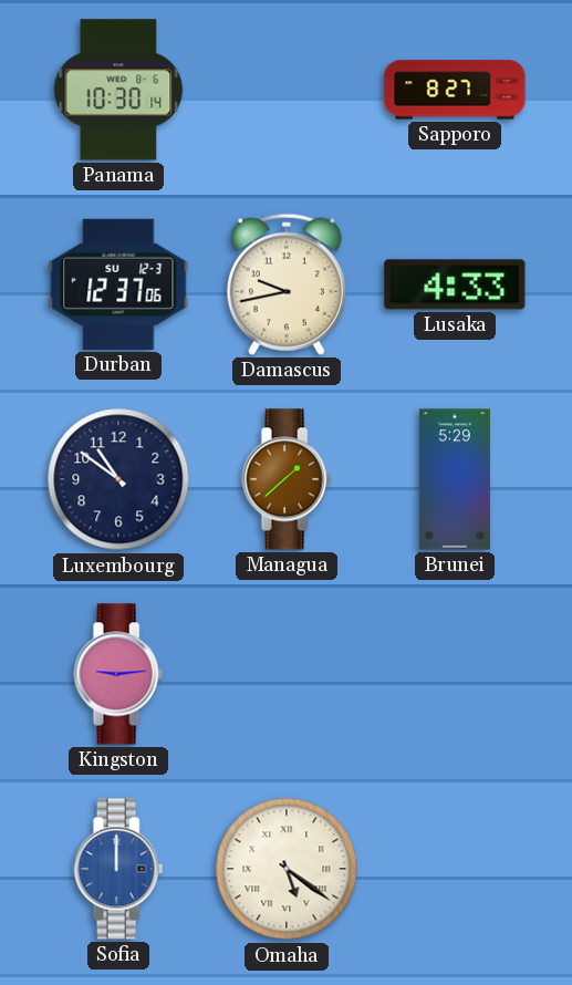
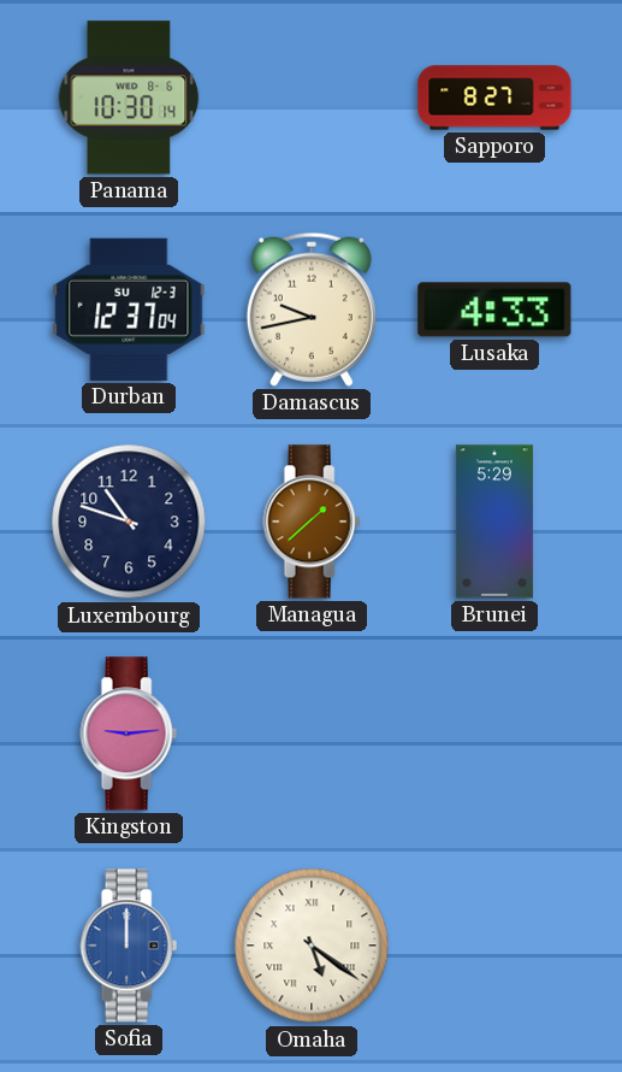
Durban: 12:37:06 -> 12:37:04
Luxembourg: 10:51 -> 10:48
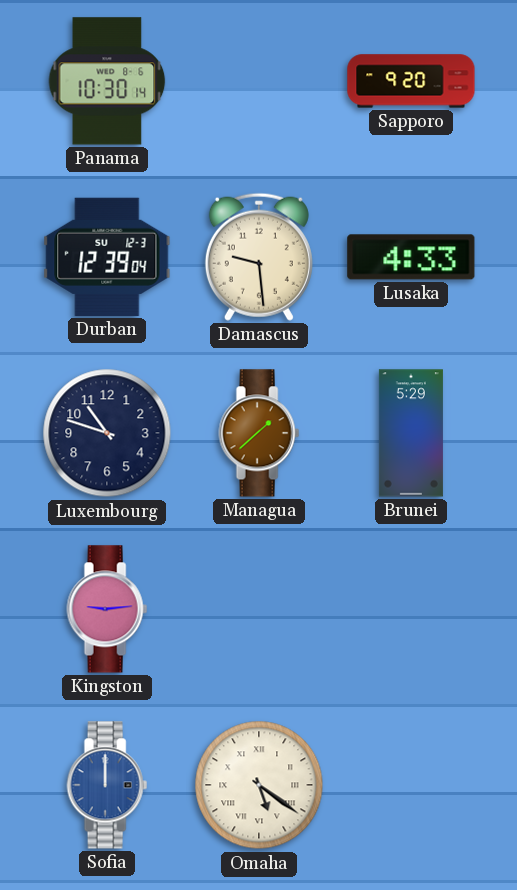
Sapporo: 8:27 -> 9:20
Durban: 12:37 -> 12:39
Damascus: 9:43 -> 9:29
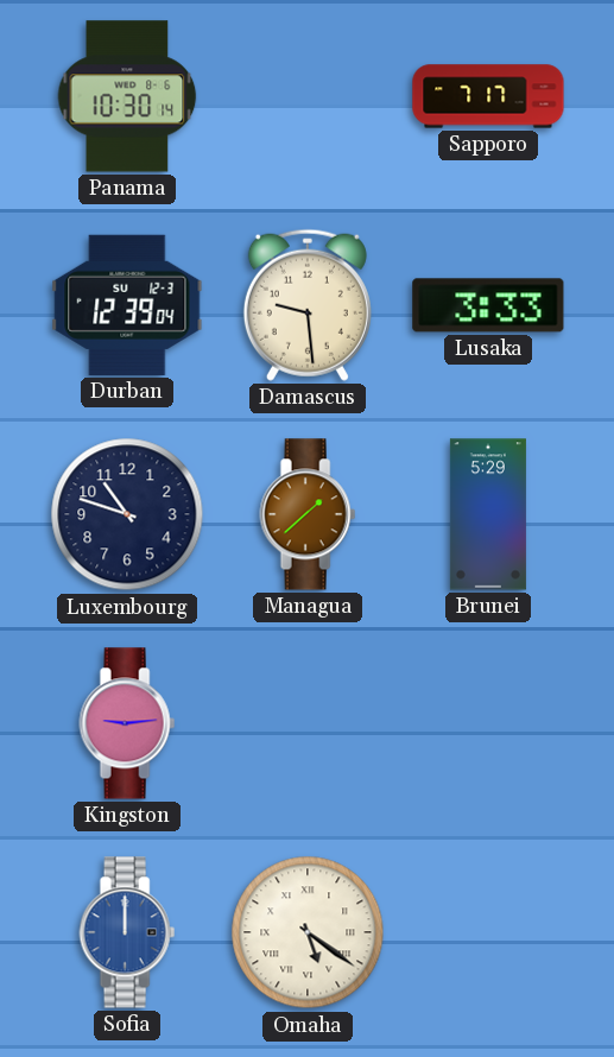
Sapporo: 9:20 -> 7:17
Lusaka: 4:33 -> 3:33
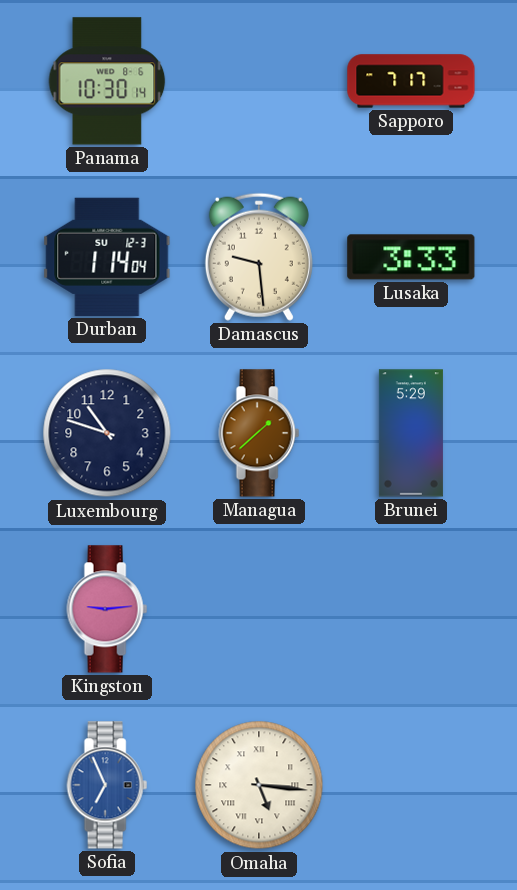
Durban: 12:39 -> 1:14
Sofia: 12:00 -> 6:56
Omaha: 5:21 -> 5:16
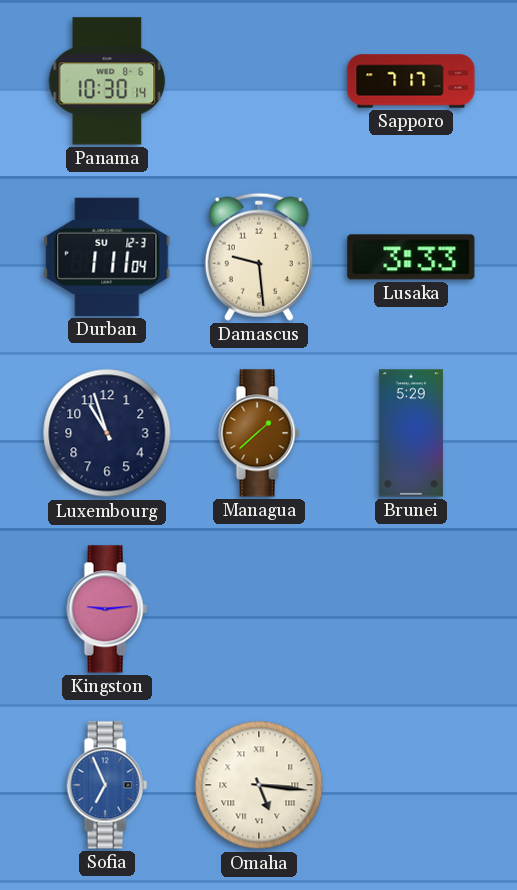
Durban: 1:14 -> 1:11
Luxembourg: 10:48 -> 10:57
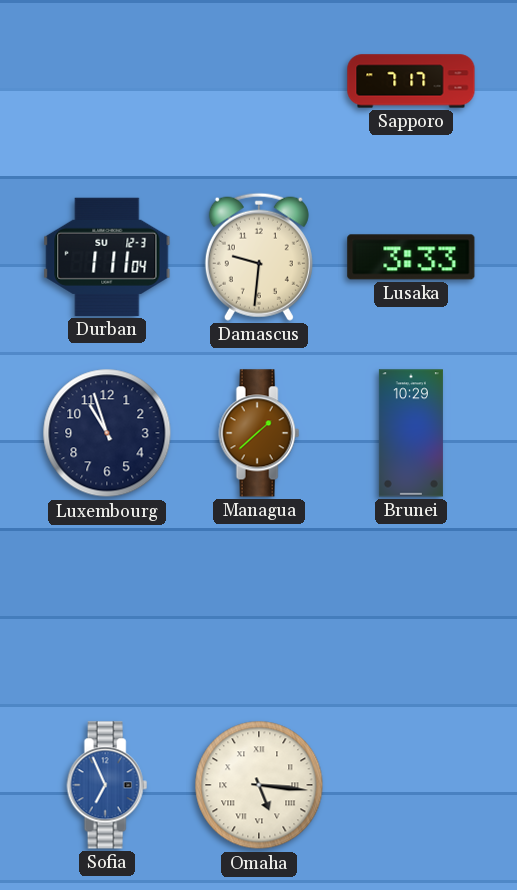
Panama: 10:30 -> none
Damascus: 9:29 -> 9:31
Brunei: 5:29 -> 10:29
Kingston: 9:14 -> none
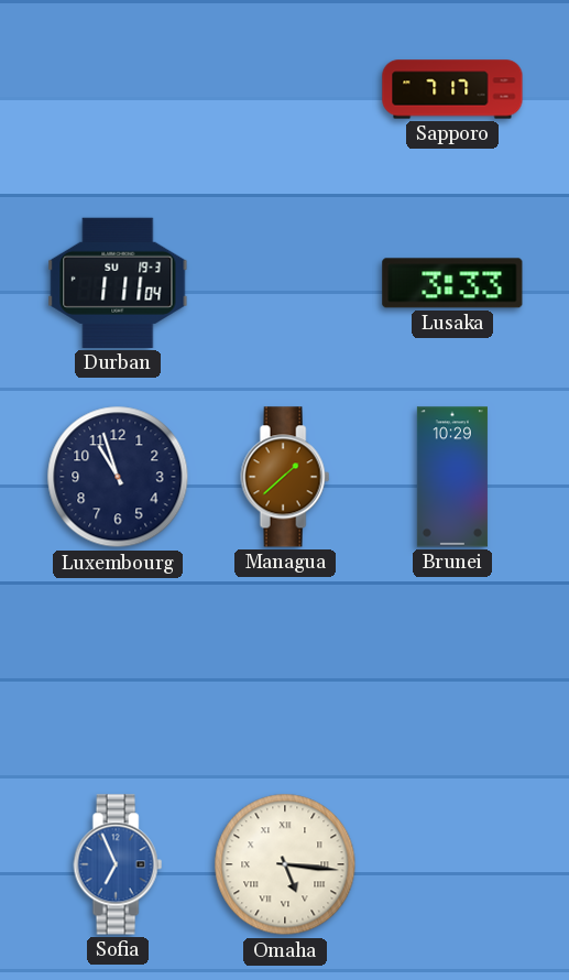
Durban date: SU 12-3 -> SU 19-3
Damascus: 9:31 -> none
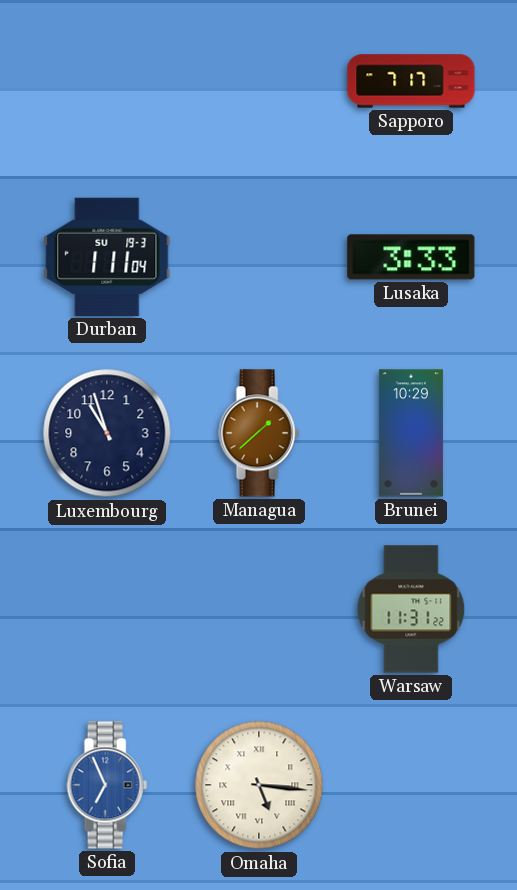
Warsaw: none -> 11:31
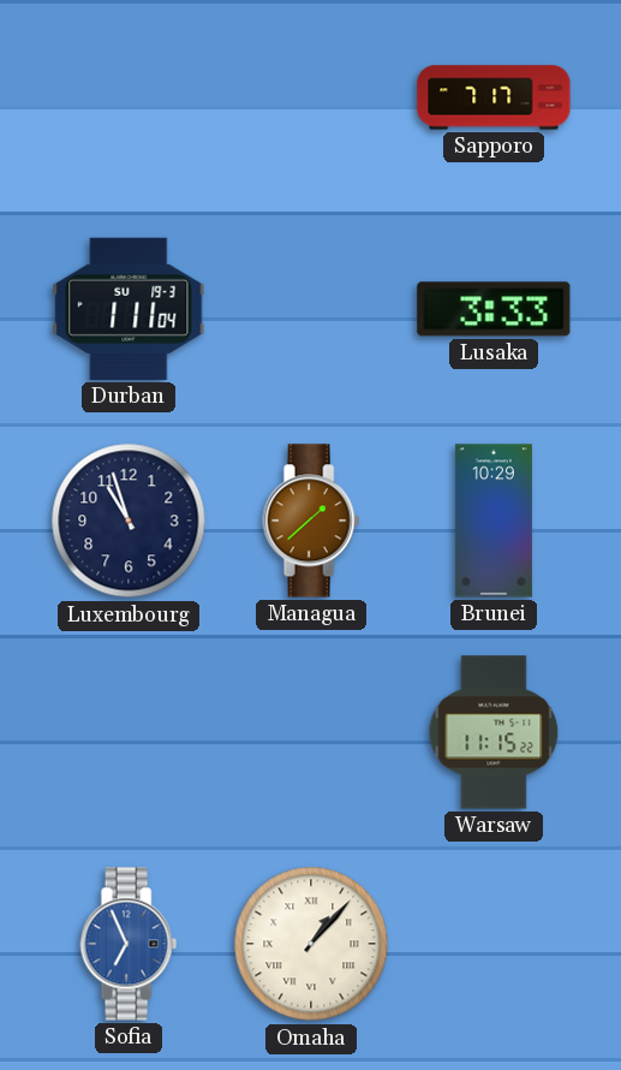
Warsaw: 11:31 -> 11:15
Omaha: 5:16 -> 1:07
